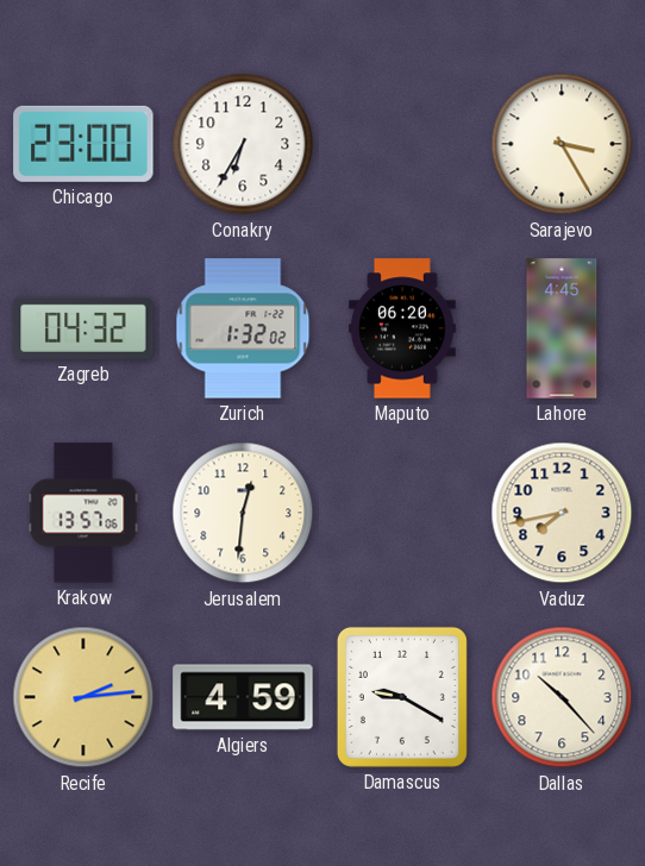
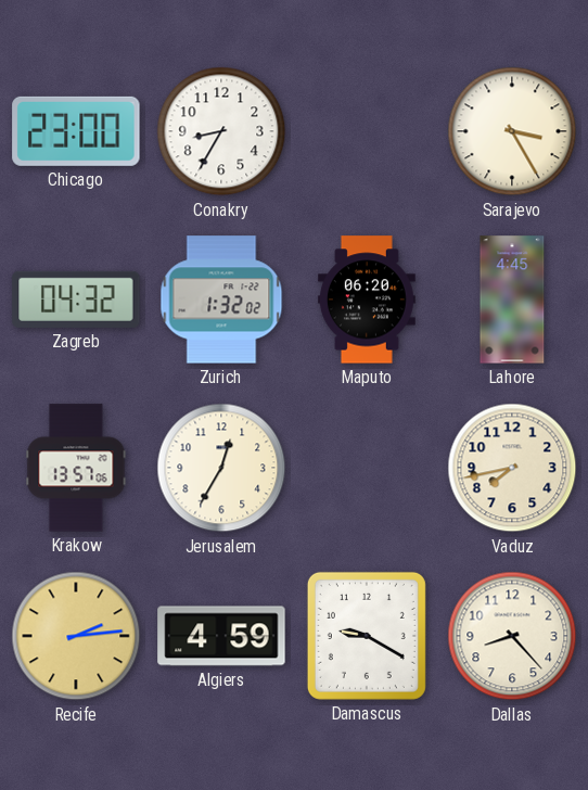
Conakry: 6:35 -> 8:35
Jerusalem: 12:31 -> 12:35
Dallas: 10:23 -> 8:23
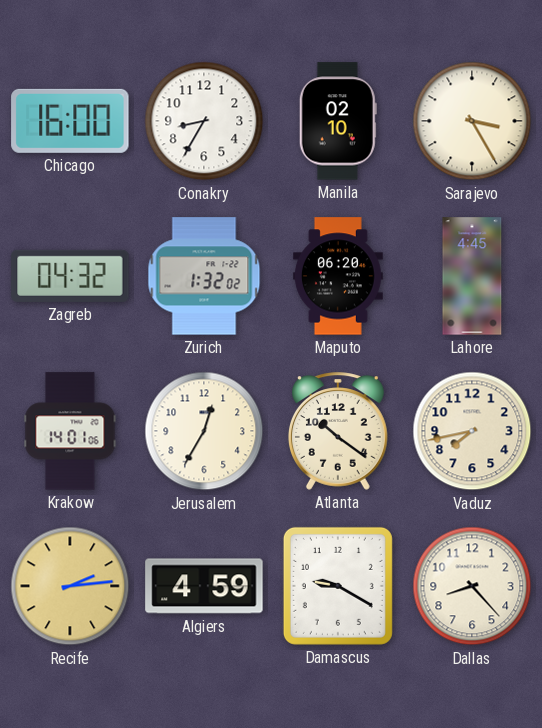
Chicago: 23:00 -> 16:00
Manila: none -> 02:10
Krakow: 13:57 -> 14:01
Atlanta: none -> 10:21
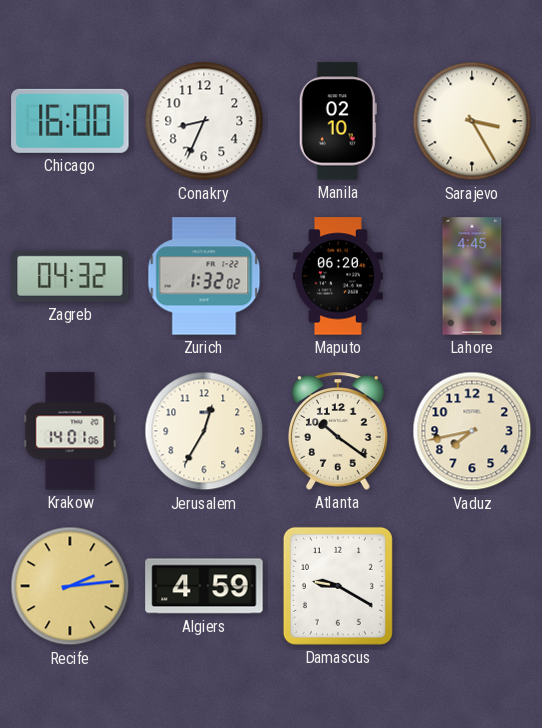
Conakry: 8:35 -> 8:34
Dallas: 8:23 -> none
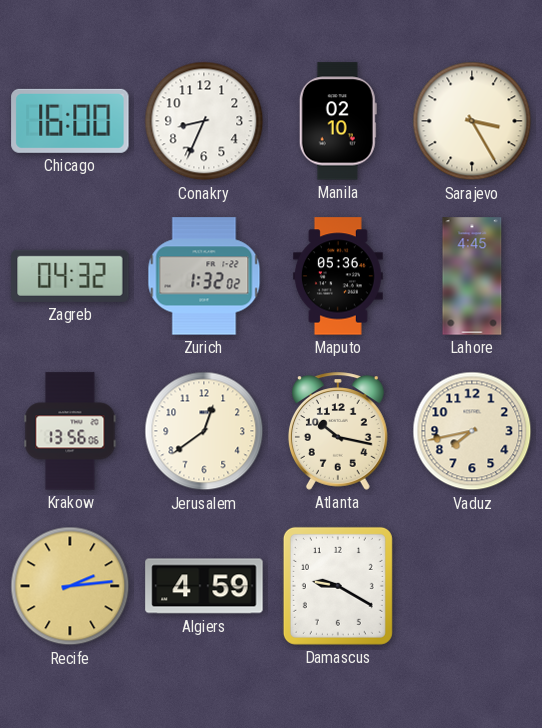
Maputo: 06:20 -> 05:36
Krakow: 14:01 -> 13:56
Jerusalem: 12:35 -> 12:39
Atlanta: 10:21 -> 10:17
